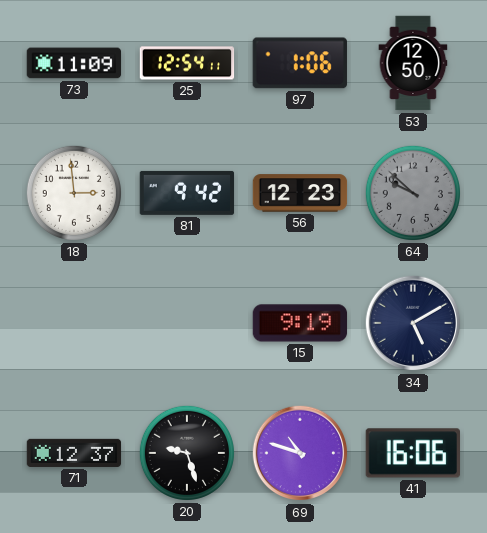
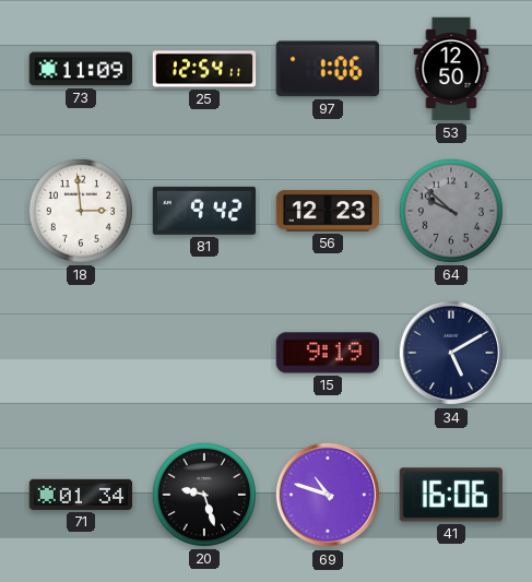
71: 12:37 -> 01:34
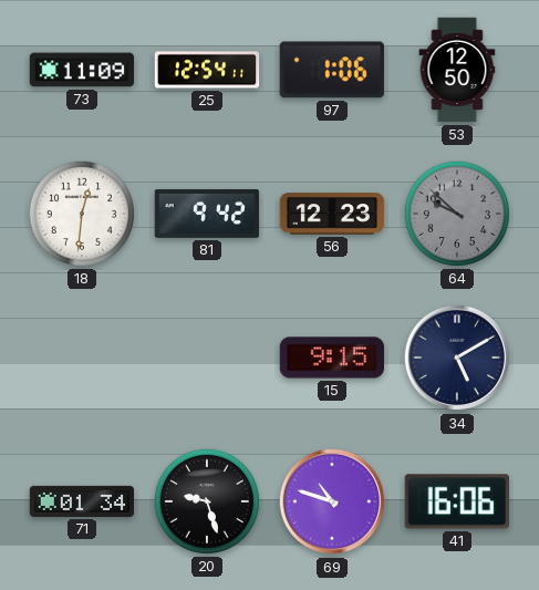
18: 2:59 -> 12:31
15: 9:19 -> 9:15
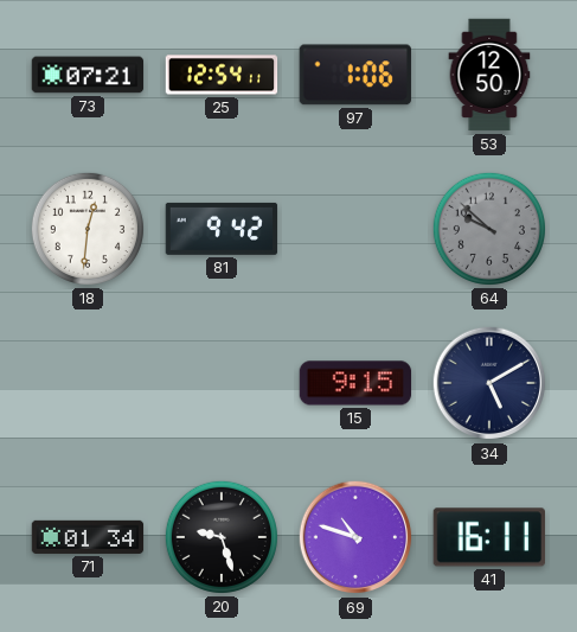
73: 11:09 -> 07:21
56: 12:23 -> none
41: 16:06 -> 16:11
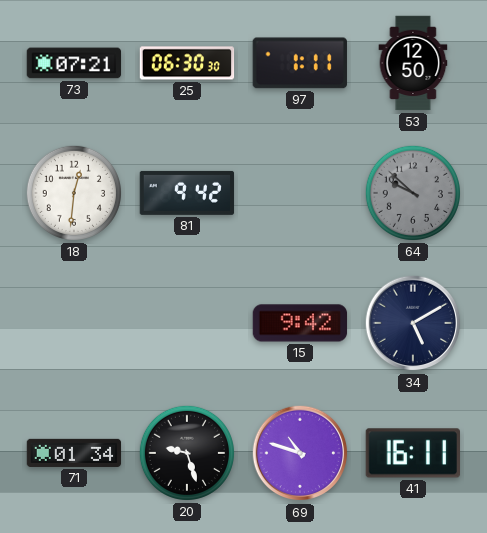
25: 12:54 -> 06:30
97: 1:06 -> 1:11
15: 9:15 -> 9:42
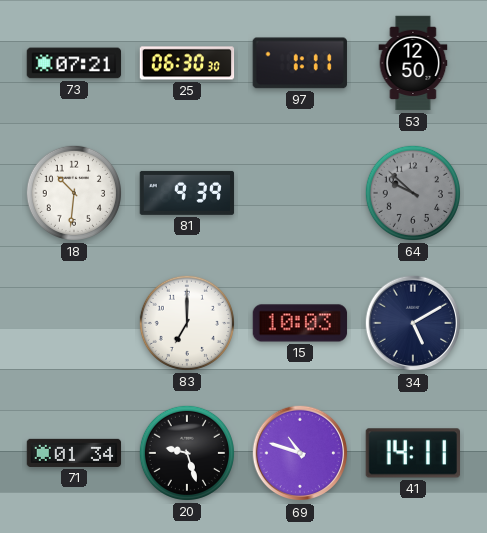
18: 12:31 -> 10:31
81: 9:42 -> 9:39
83: none -> 7:00
15: 9:42 -> 10:03
41: 16:11 -> 14:11
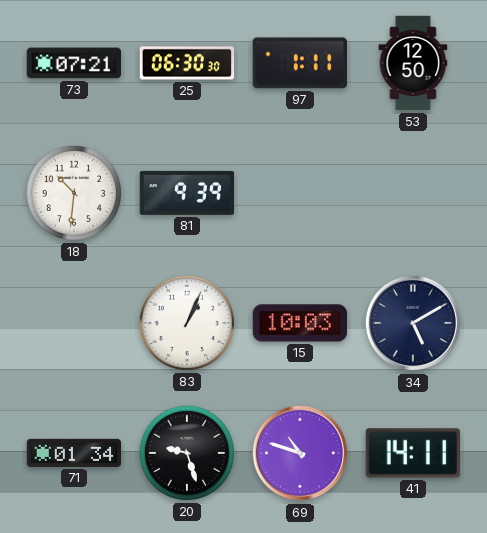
64: 9:52 -> none
83: 7:00 -> 1:04
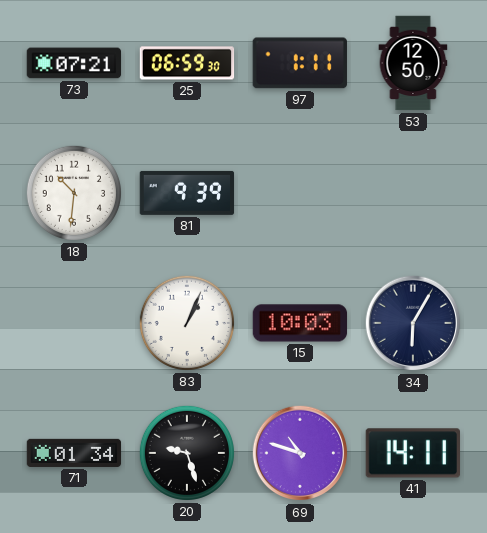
25: 06:30 -> 06:59
34: 5:10 -> 6:05
